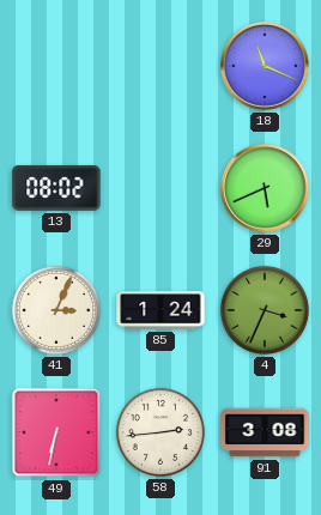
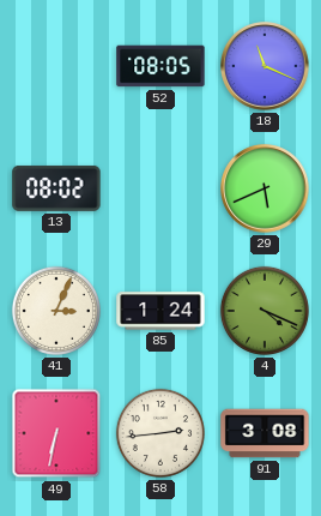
52: none -> 08:05
4: 3:34 -> 4:19
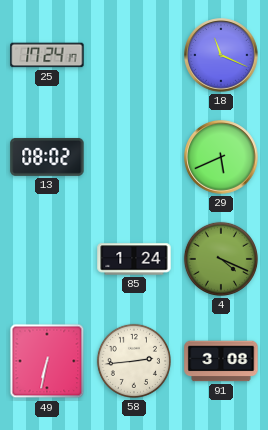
25: none -> 17:24
52: 08:05 -> none
41: 3:04 -> none
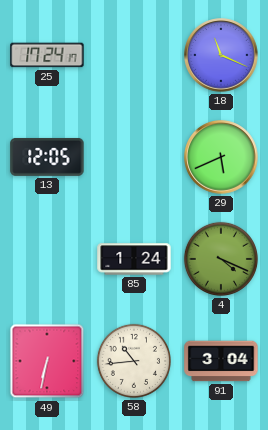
13: 08:02 -> 12:05
58: 2:44 -> 10:44
91: 3:08 -> 3:04
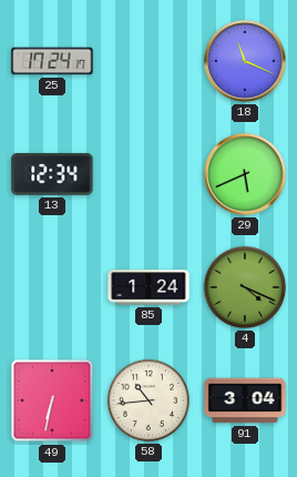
13: 12:05 -> 12:34
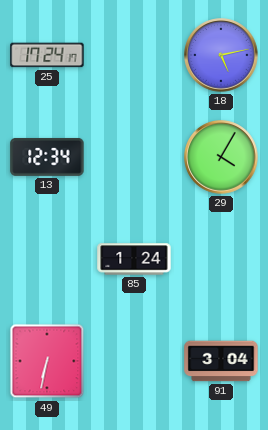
18: 11:19 -> 5:13
29: 5:41 -> 4:05
4: 4:19 -> none
58: 10:44 -> none
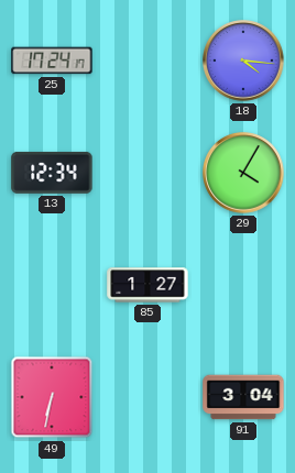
18: 5:13 -> 4:16
85: 1:24 -> 1:27
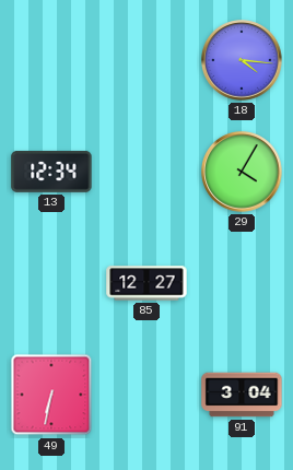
25: 17:24 -> none
85: 1:27 -> 12:27
